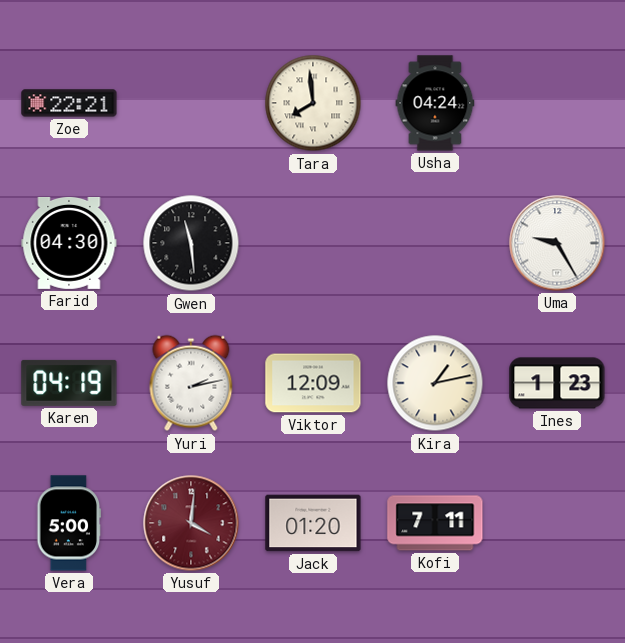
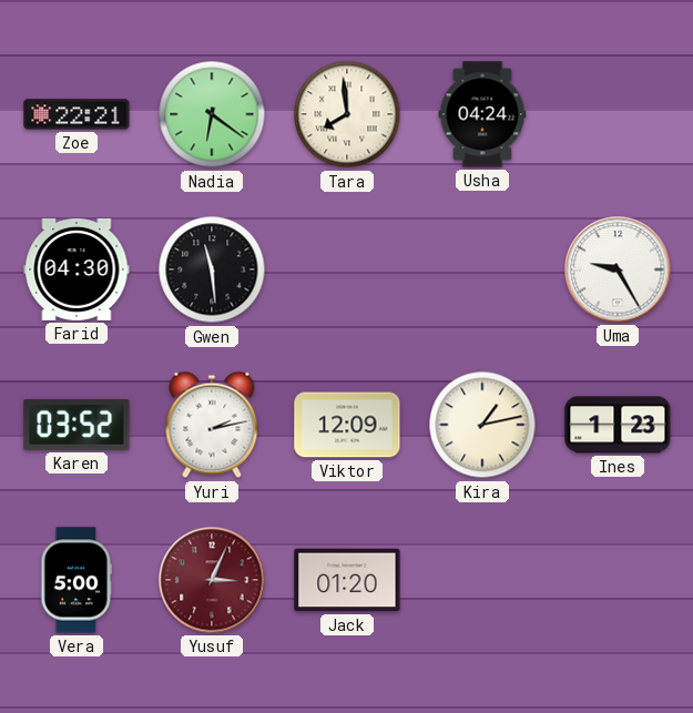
Nadia: none -> 6:21
Karen: 04:19 -> 03:52
Yusuf: 4:01 -> 3:04
Kofi: 7:11 -> none
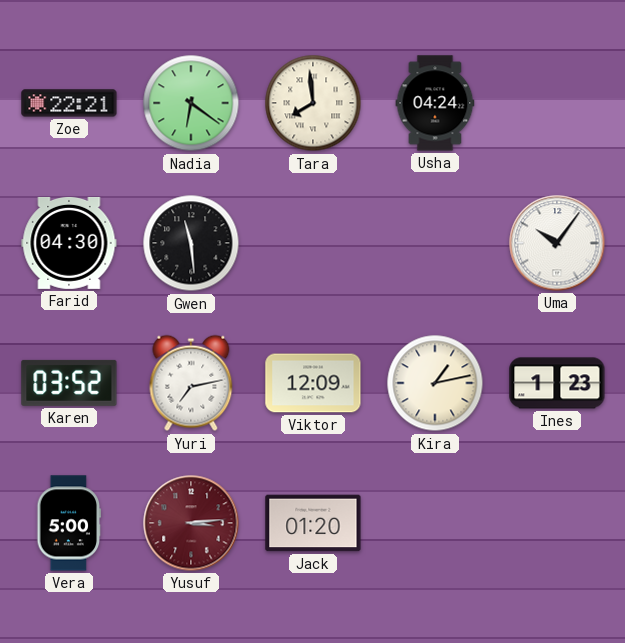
Uma: 9:25 -> 10:06
Yuri: 2:13 -> 7:13
Yusuf: 3:04 -> 3:14
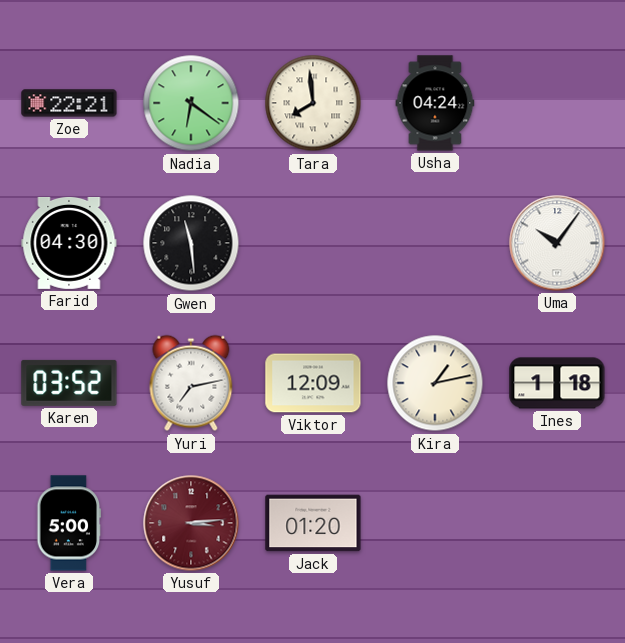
Ines: 1:23 -> 1:18
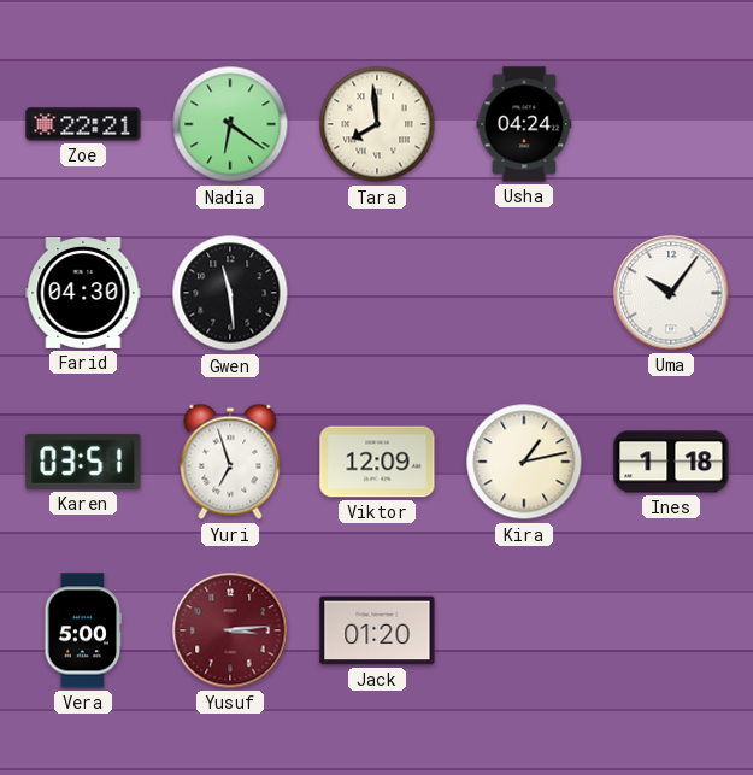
Karen: 03:52 -> 03:51
Yuri: 7:13 -> 6:57
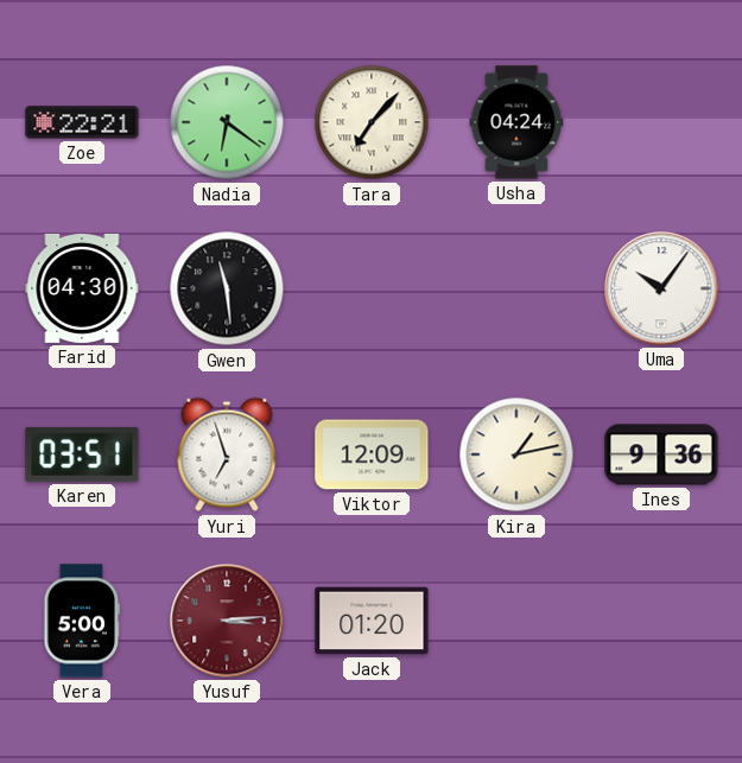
Tara: 7:59 -> 7:07
Ines: 1:18 -> 9:36
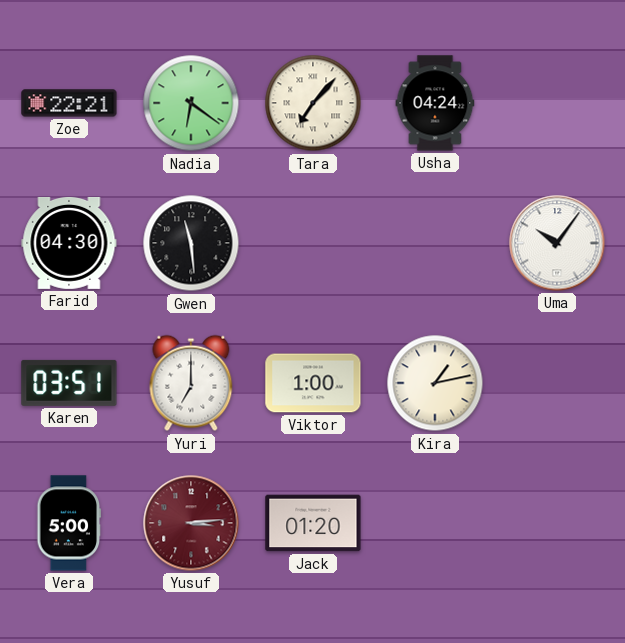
Yuri: 6:57 -> 7:00
Viktor: 12:09 -> 1:00
Ines: 9:36 -> none
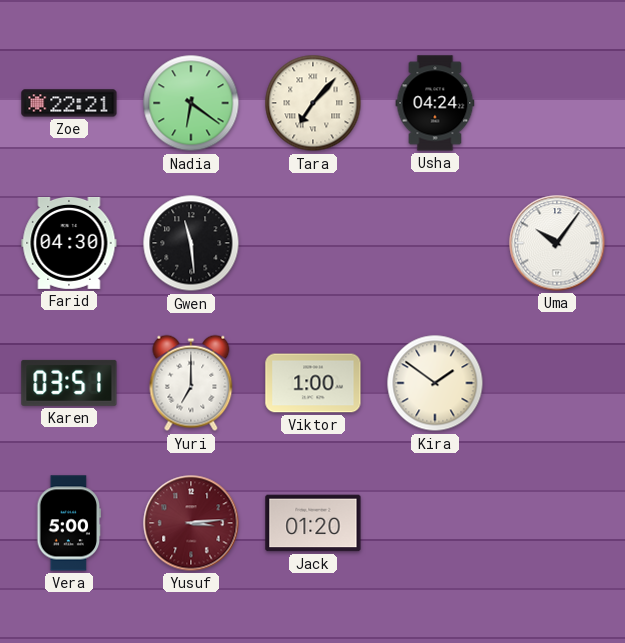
Kira: 1:13 -> 1:51
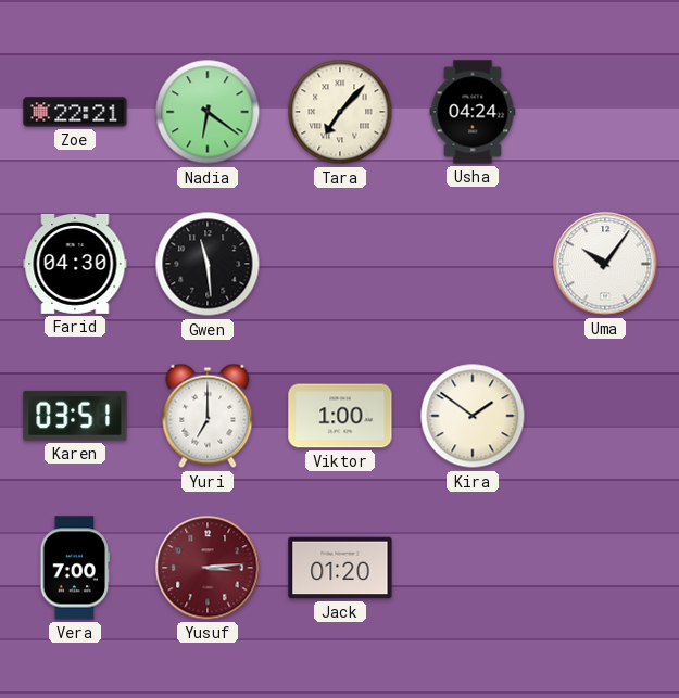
Vera: 5:00 -> 7:00
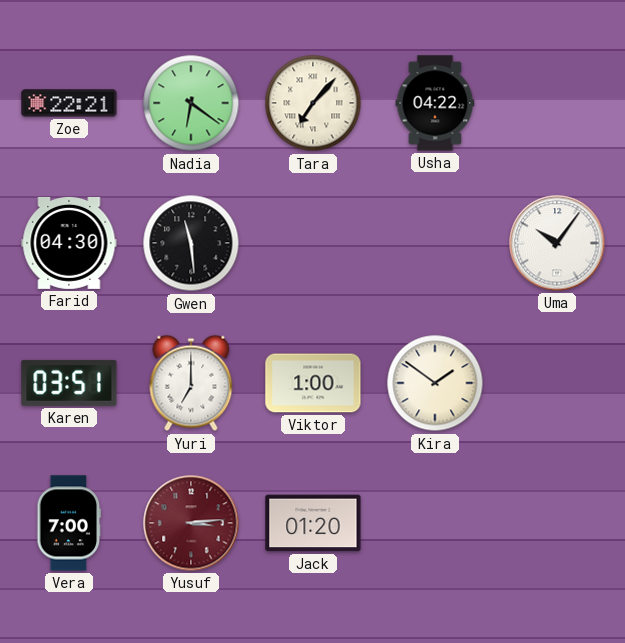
Usha: 04:24 -> 04:22
